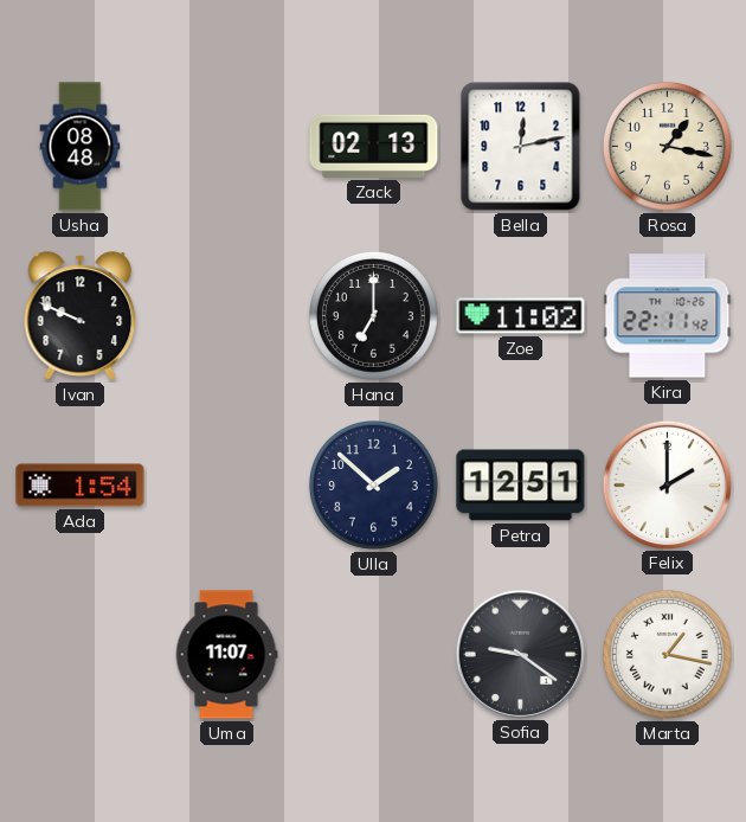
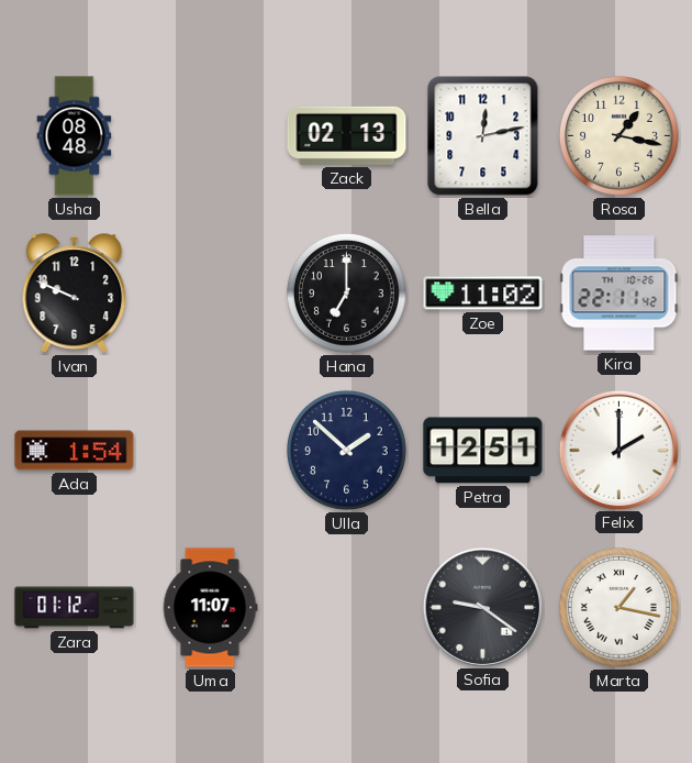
Zara: none -> 01:12
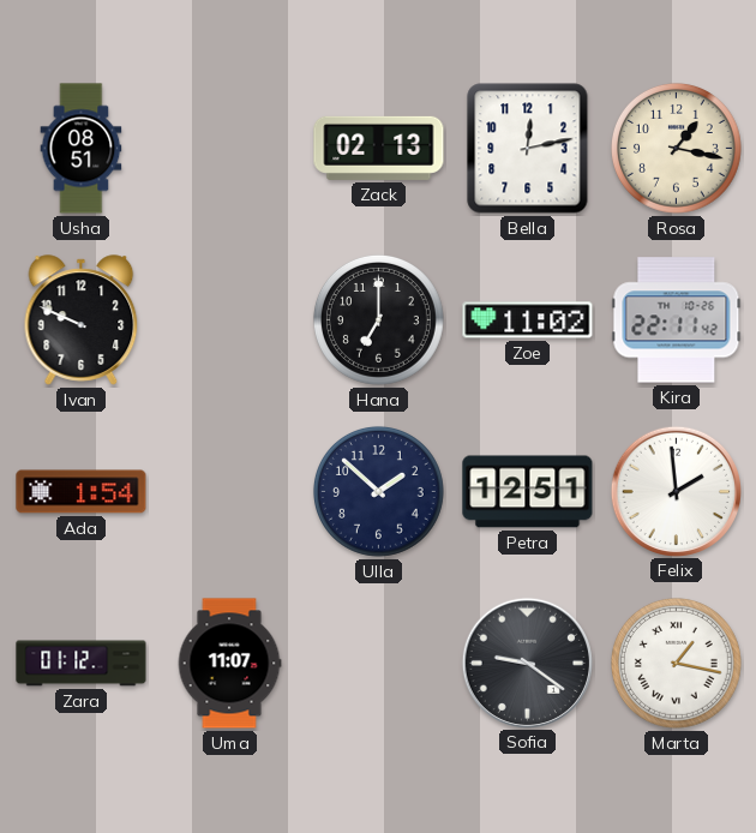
Usha: 08:48 -> 08:51
Felix: 2:00 -> 1:59
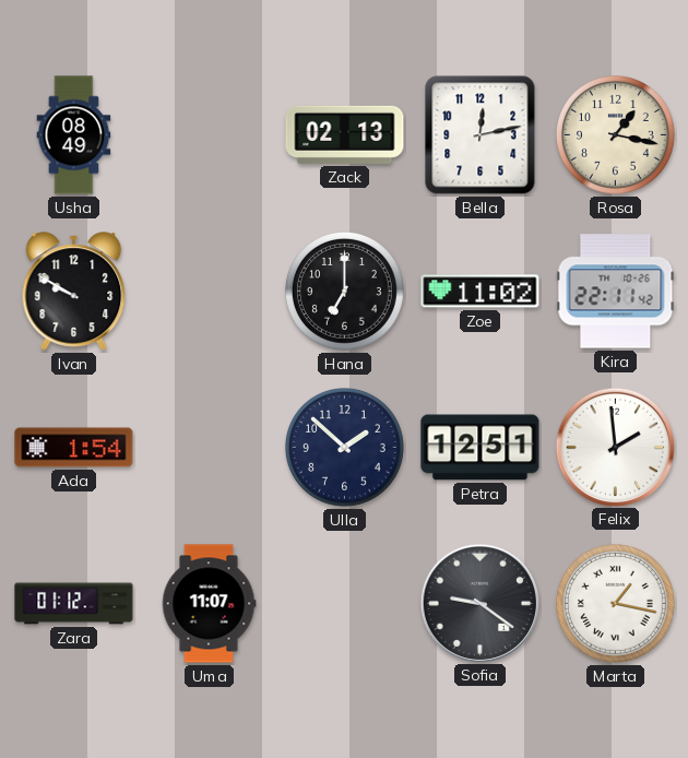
Usha: 08:51 -> 08:49
Ivan: 9:49 -> 9:50
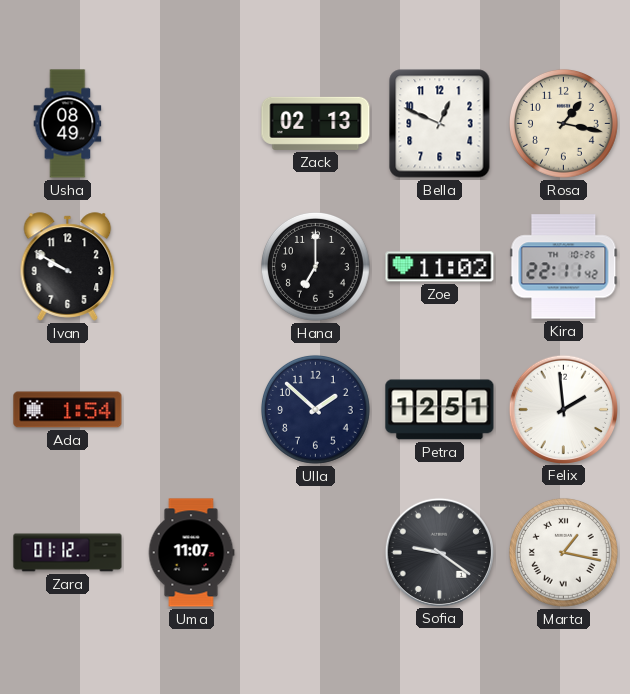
Bella: 12:13 -> 12:49
